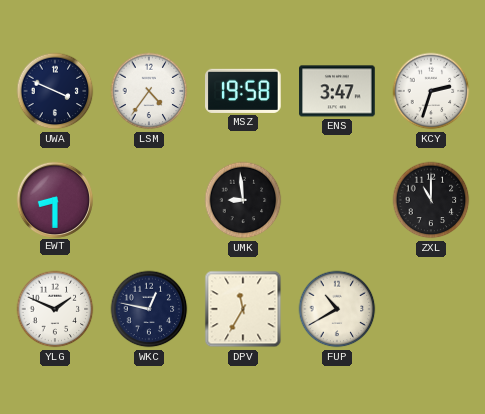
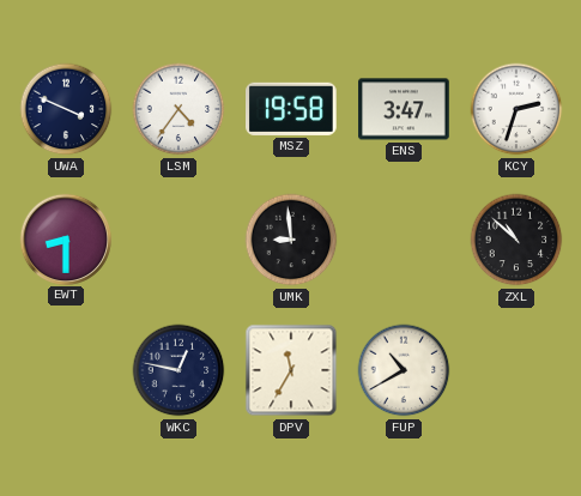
ZXL: 11:00 -> 10:52
YLG: 1:49 -> none
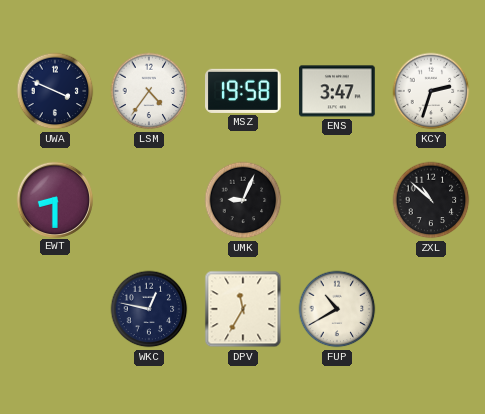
UMK: 8:59 -> 9:04
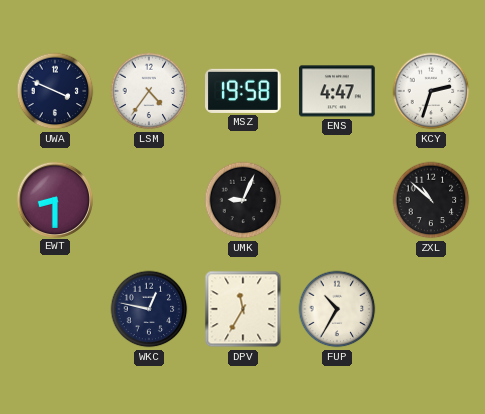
ENS: 3:47 -> 4:47
FUP: 10:40 -> 10:35
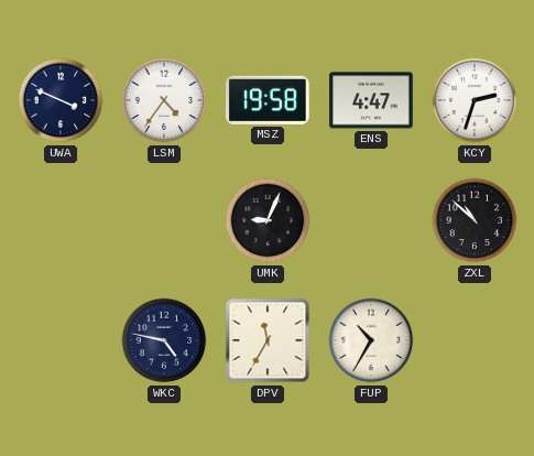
EWT: 8:30 -> none
WKC: 12:47 -> 4:47
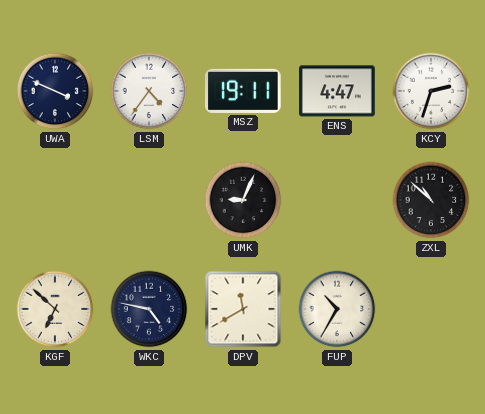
MSZ: 19:58 -> 19:11
KGF: none -> 6:52
DPV: 11:35 -> 11:40
